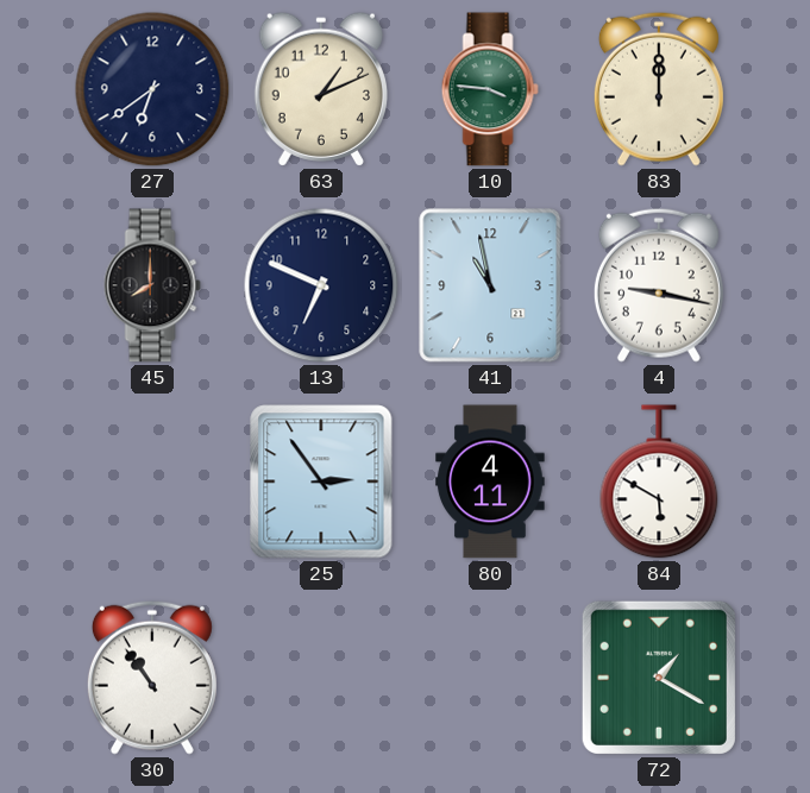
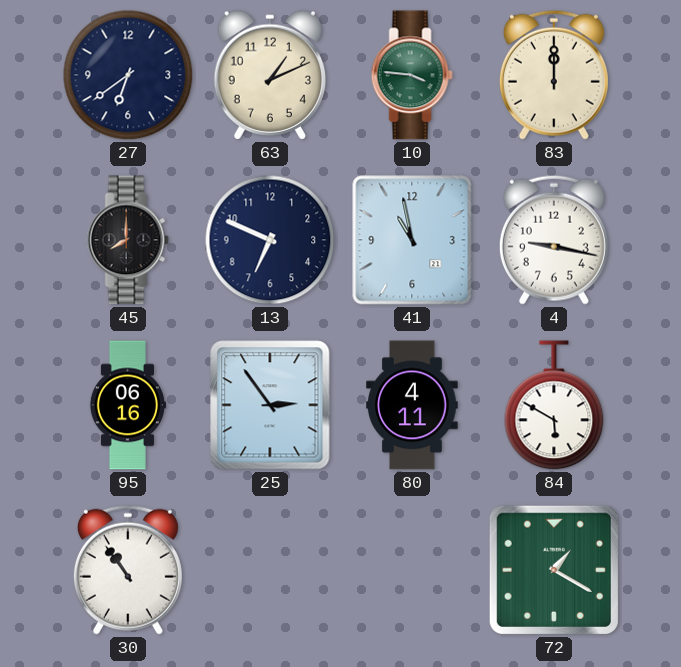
95: none -> 06:16
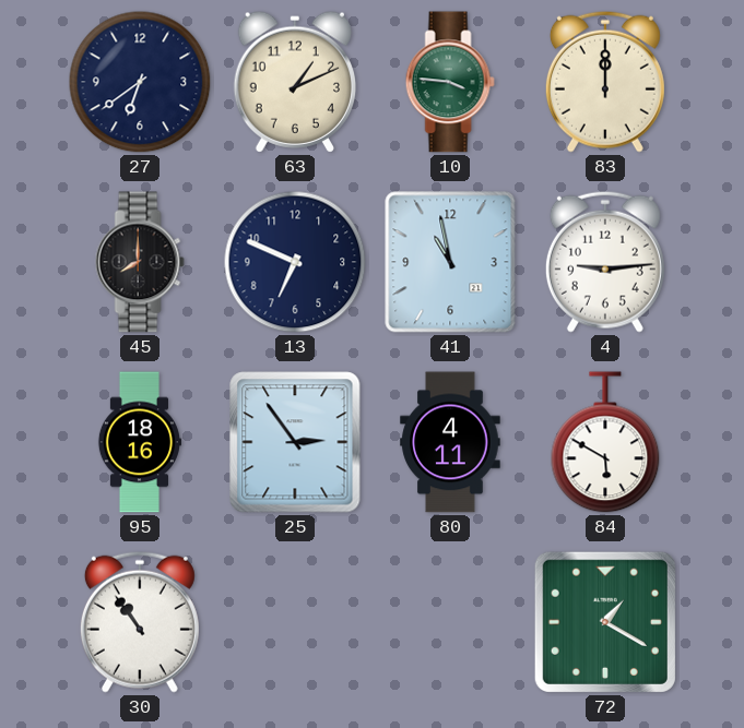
4: 9:17 -> 9:14
95: 06:16 -> 18:16
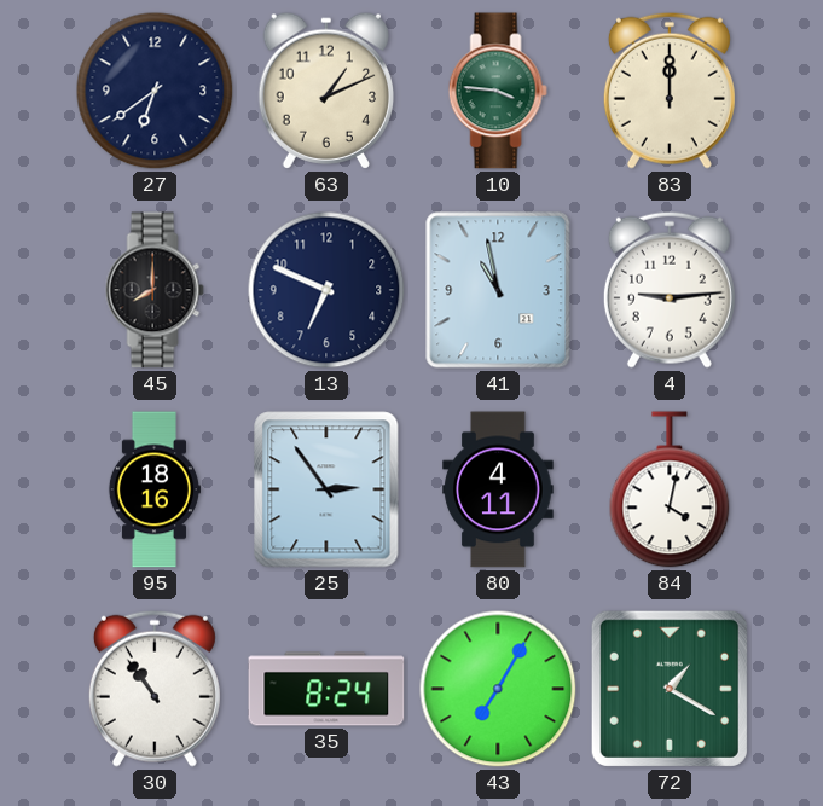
84: 5:50 -> 4:02
35: none -> 8:24
43: none -> 7:05
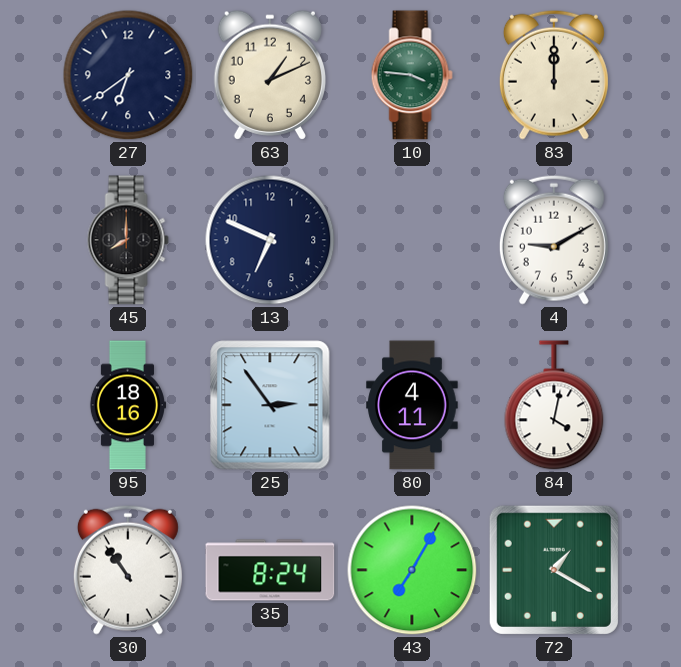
41: 10:58 -> none
4: 9:14 -> 9:10
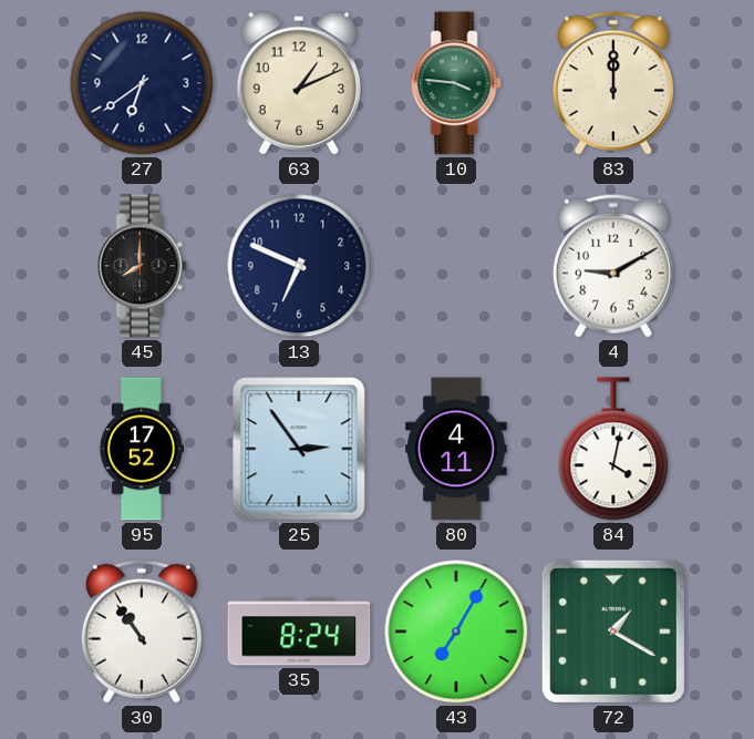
95: 18:16 -> 17:52
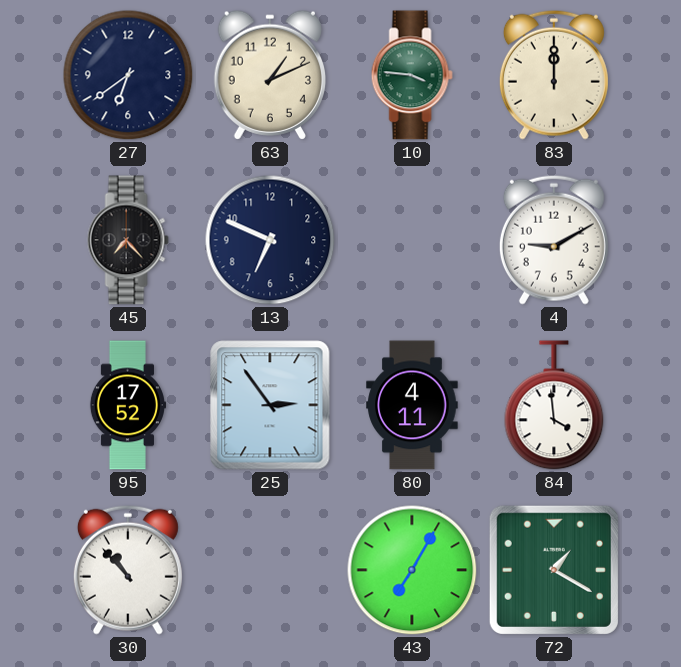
45: 8:00 -> 7:23
84: 4:02 -> 3:59
30: 10:54 -> 10:53
35: 8:24 -> none
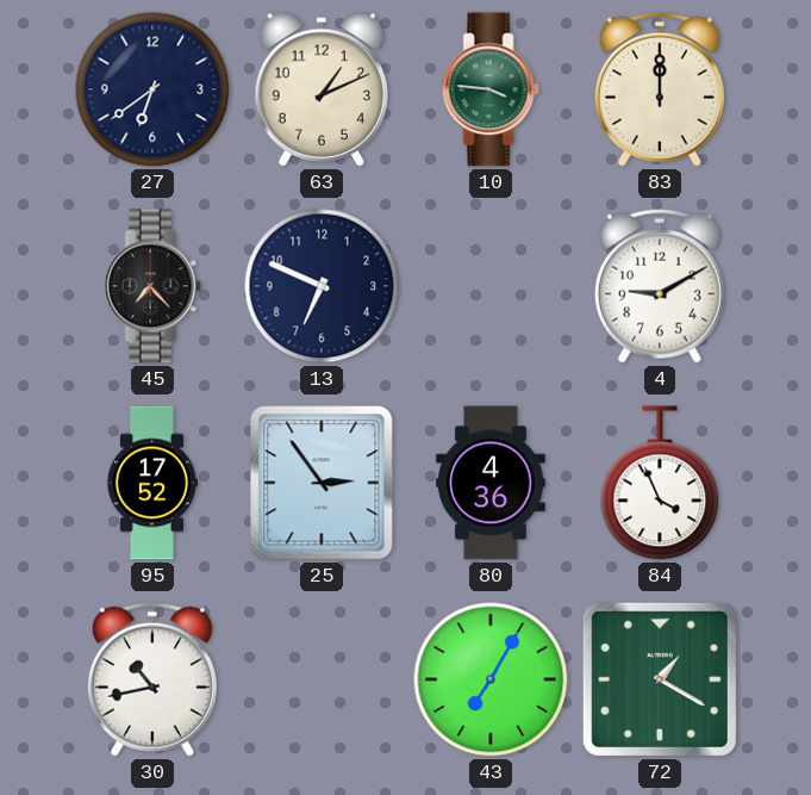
80: 4:11 -> 4:36
84: 3:59 -> 3:56
30: 10:53 -> 10:43
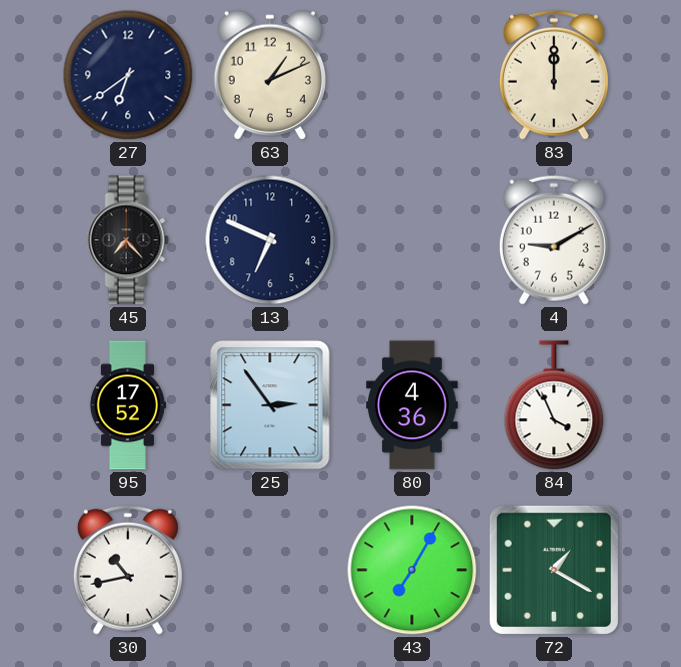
10: 3:46 -> none
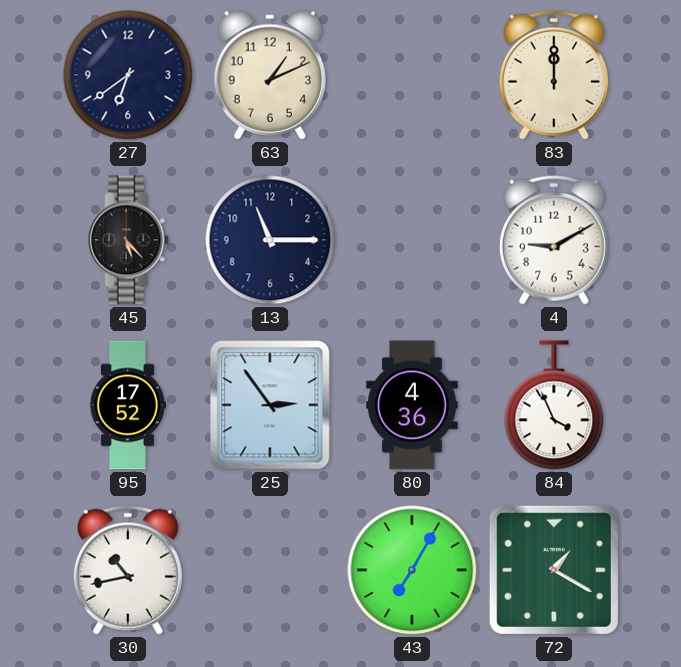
45: 7:23 -> 5:23
13: 6:49 -> 11:15
